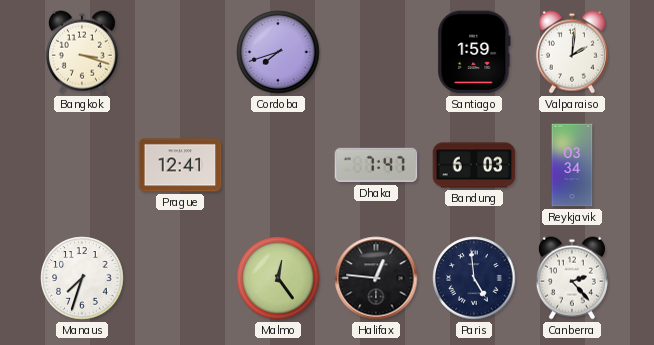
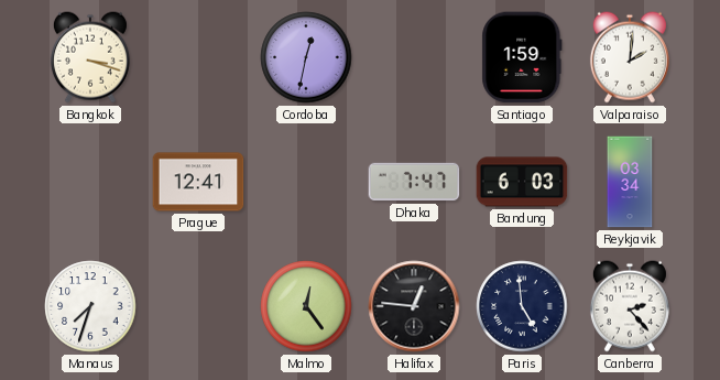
Cordoba: 7:42 -> 12:32
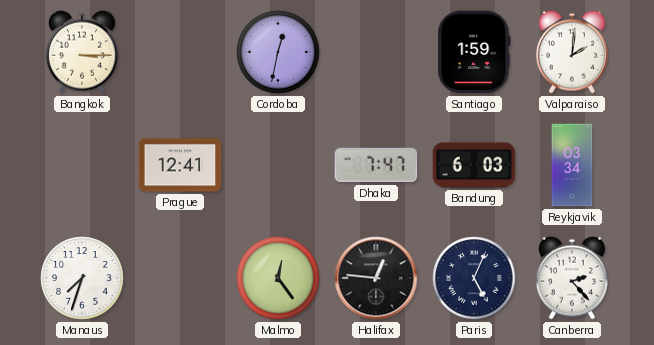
Bangkok: 3:18 -> 3:15
Paris: 4:59 -> 5:04
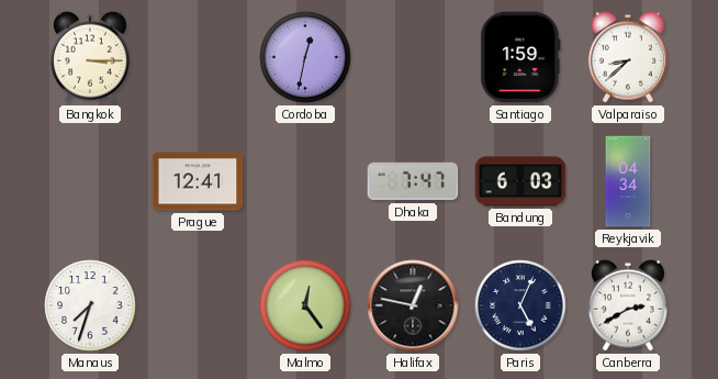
Valparaiso: 2:01 -> 8:38
Reykjavik: 03:34 -> 04:34
Halifax: 12:46 -> 12:47
Canberra: 2:23 -> 2:40
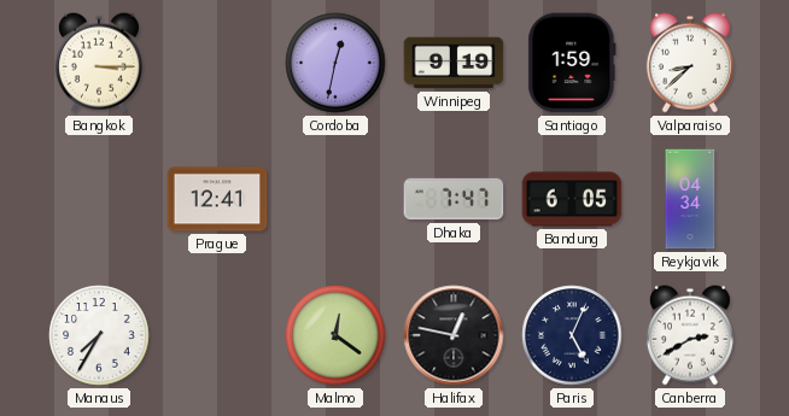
Winnipeg: none -> 9:19
Bandung: 6:03 -> 6:05
Manaus: 7:33 -> 7:35
Malmo: 12:24 -> 12:21
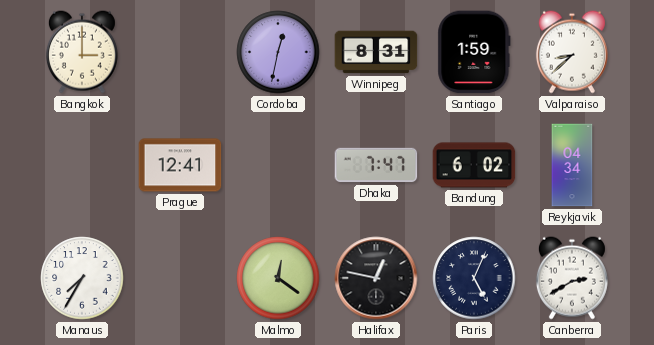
Bangkok: 3:15 -> 3:00
Winnipeg: 9:19 -> 8:31
Bandung: 6:05 -> 6:02
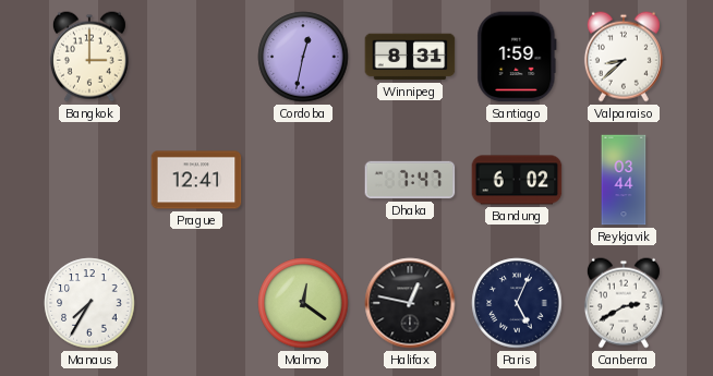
Reykjavik: 04:34 -> 03:44
